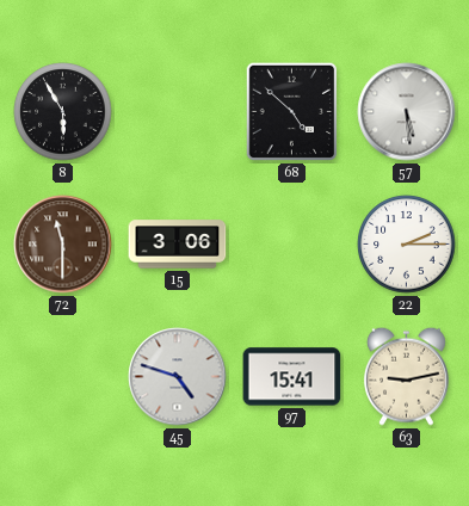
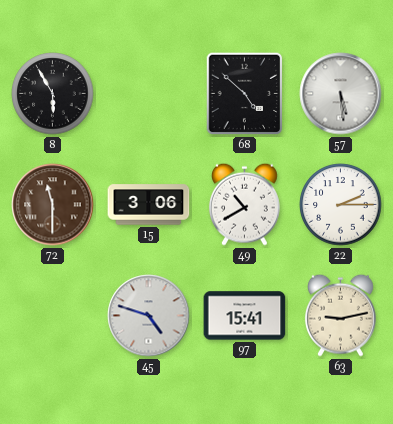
49: none -> 10:40
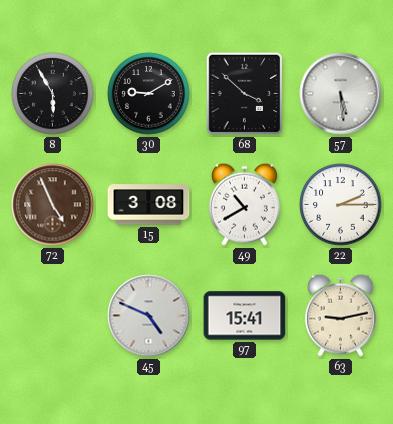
30: none -> 9:10
68: 4:52 -> 3:52
72: 11:30 -> 4:56
15: 3:06 -> 3:08
45: 4:48 -> 4:49
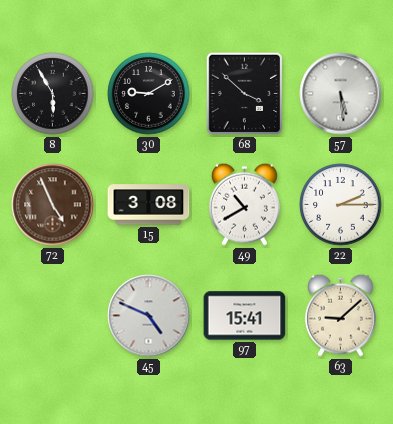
63: 9:13 -> 9:08
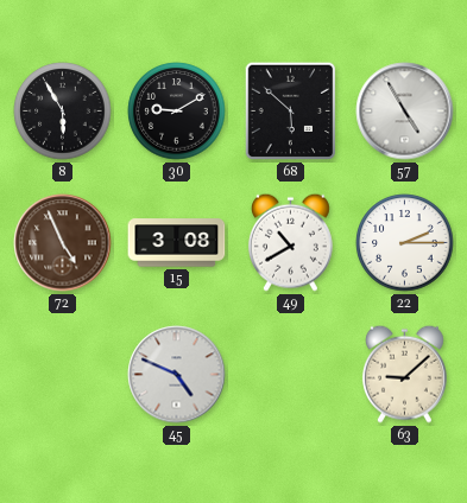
68: 3:52 -> 5:52
57: 5:29 -> 4:55
97: 15:41 -> none
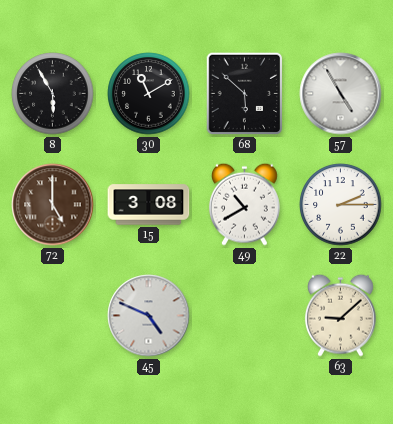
30: 9:10 -> 11:10
72: 4:56 -> 5:00
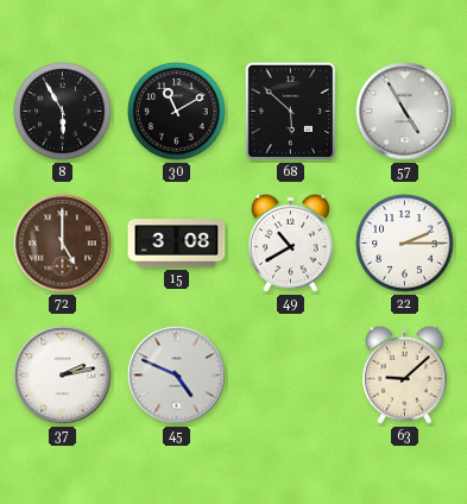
37: none -> 2:13
